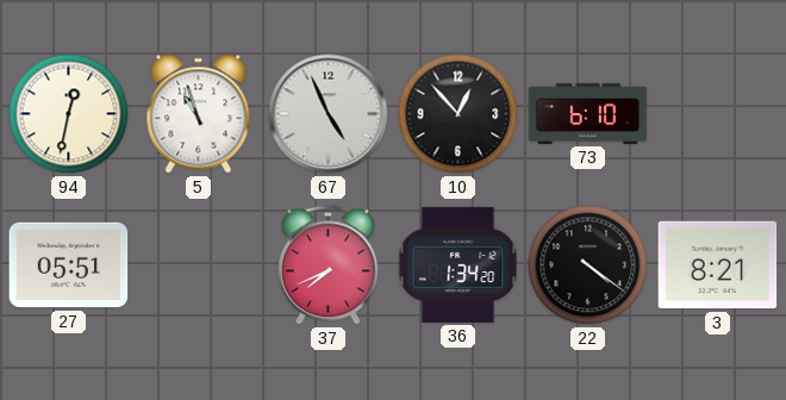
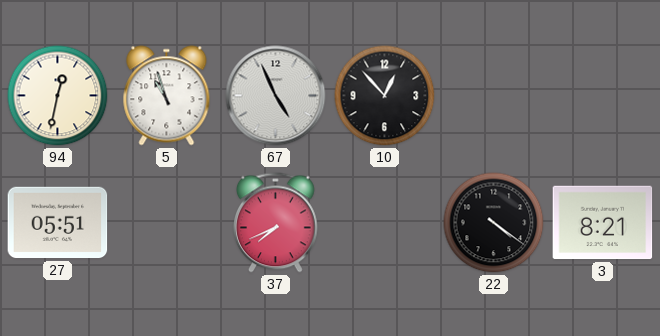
73: 6:10 -> none
36: 1:34 -> none
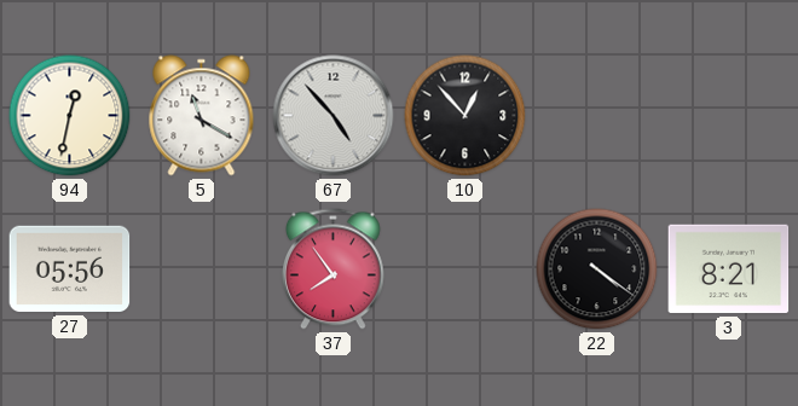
5: 10:57 -> 11:20
67: 4:56 -> 4:53
27: 05:51 -> 05:56
37: 7:41 -> 7:54
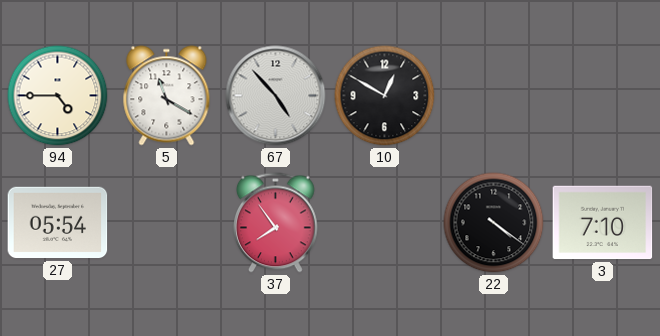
94: 12:32 -> 4:45
10: 12:53 -> 12:50
27: 05:56 -> 05:54
3: 8:21 -> 7:10
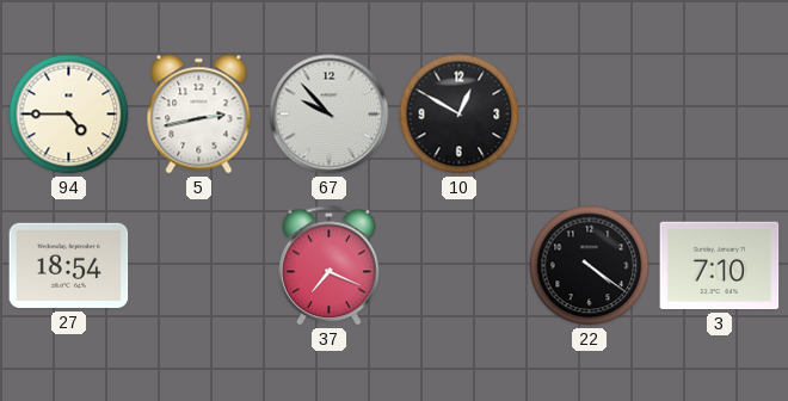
5: 11:20 -> 2:43
67: 4:53 -> 9:53
27: 05:54 -> 18:54
37: 7:54 -> 7:19
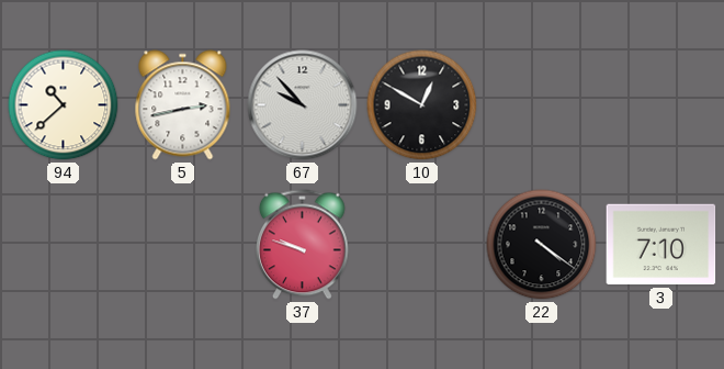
94: 4:45 -> 10:38
27: 18:54 -> none
37: 7:19 -> 9:48
